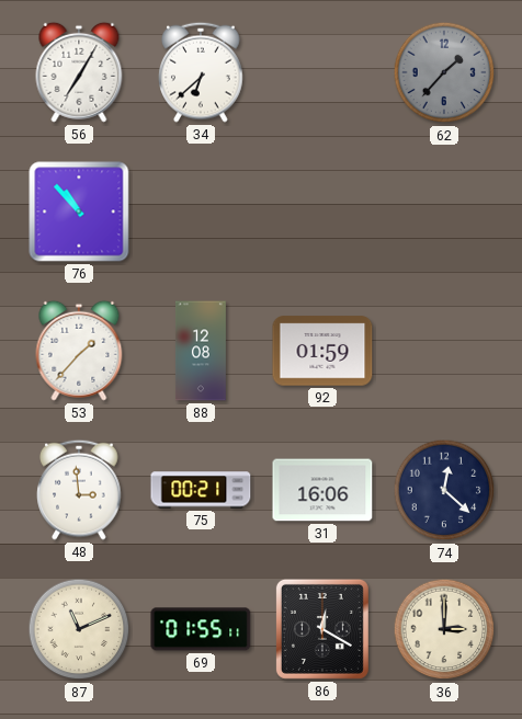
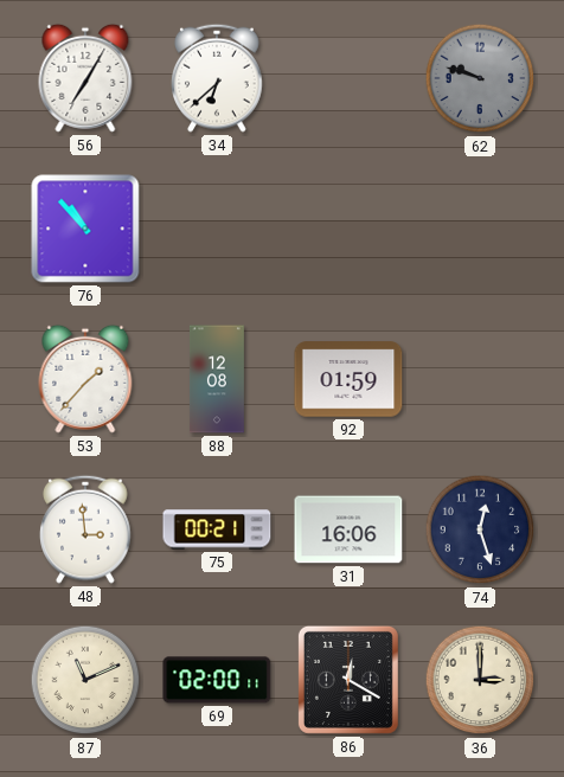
62: 1:37 -> 9:48
74: 12:22 -> 12:27
69: 01:55 -> 02:00
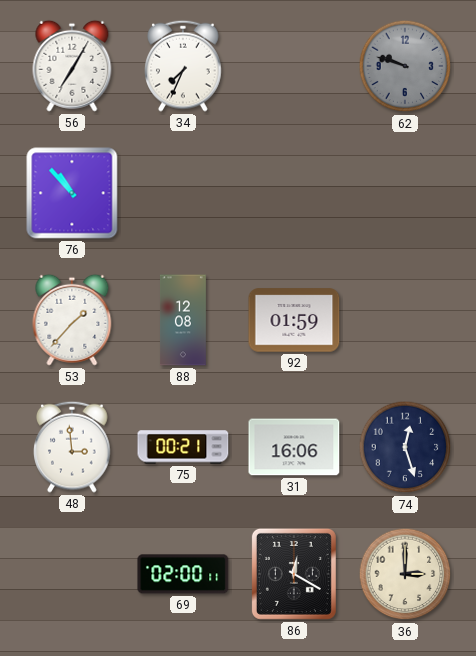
34: 6:38 -> 7:34
87: 11:11 -> none
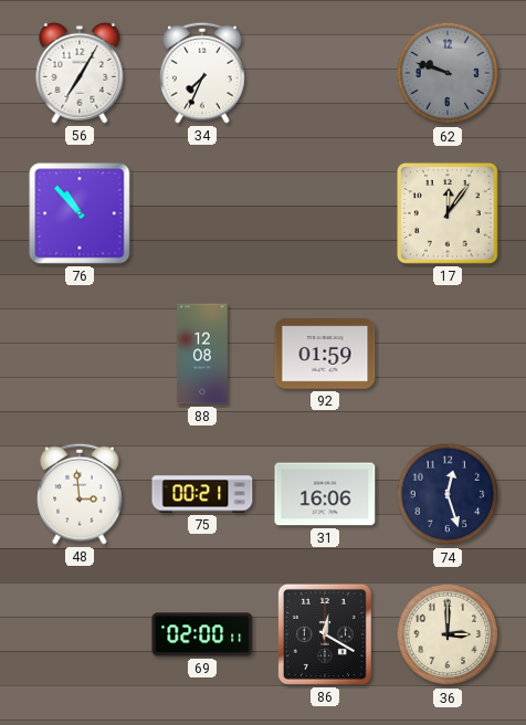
17: none -> 12:06
53: 1:37 -> none
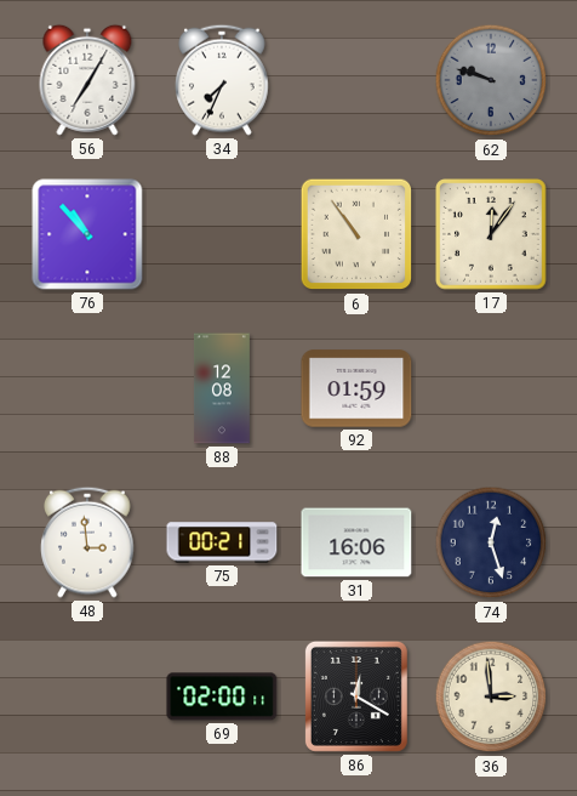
6: none -> 10:54
36: 3:00 -> 2:59
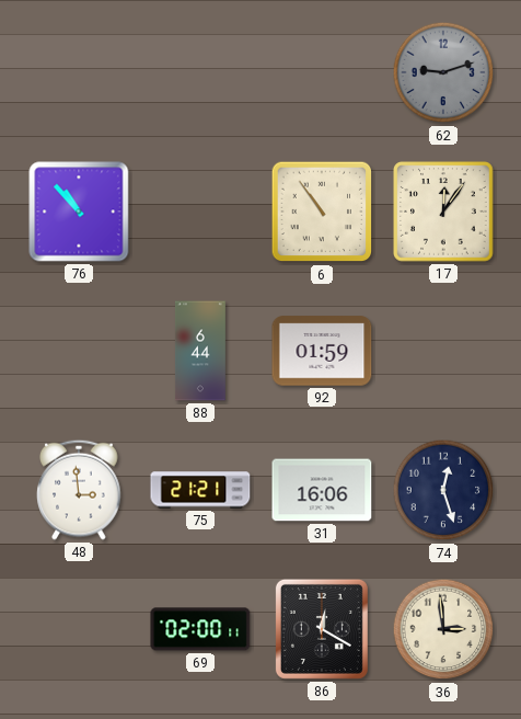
56: 7:05 -> none
34: 7:34 -> none
62: 9:48 -> 9:12
88: 12:08 -> 6:44
75: 00:21 -> 21:21
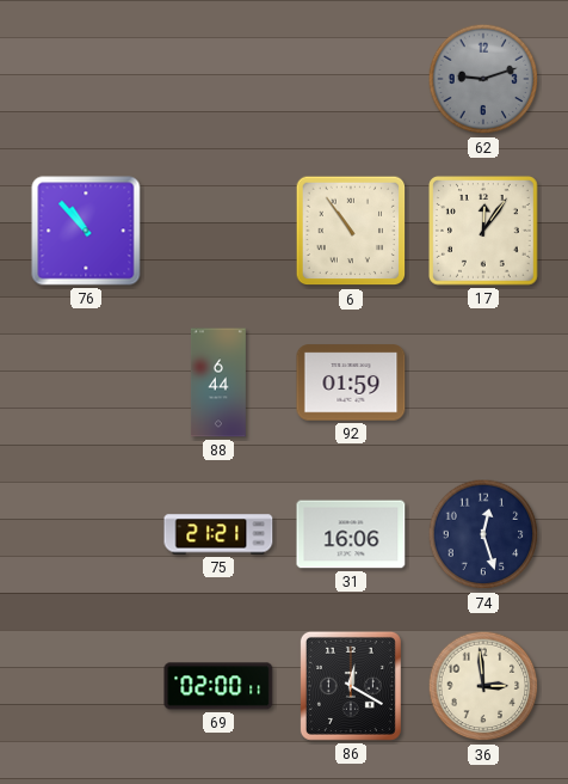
48: 2:59 -> none
